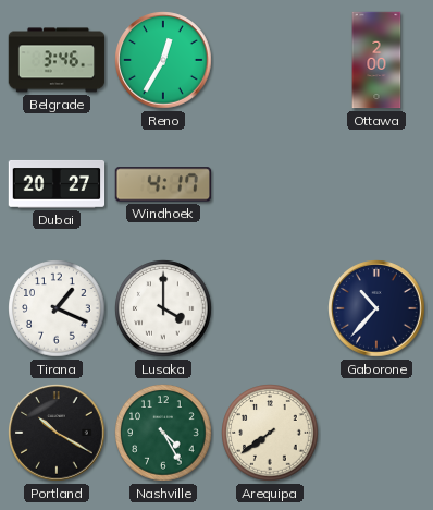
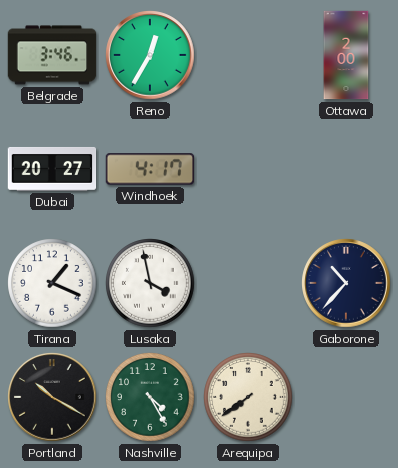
Lusaka: 4:00 -> 3:58
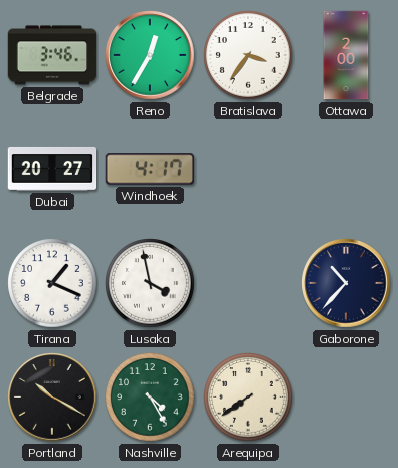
Bratislava: none -> 3:36
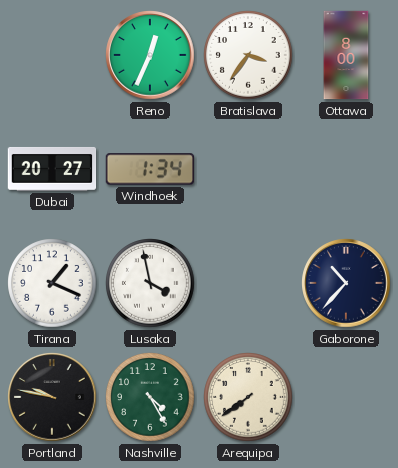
Belgrade: 3:46 -> none
Reno: 12:35 -> 12:34
Ottawa: 2:00 -> 8:00
Windhoek: 4:17 -> 1:34
Portland: 10:20 -> 9:47
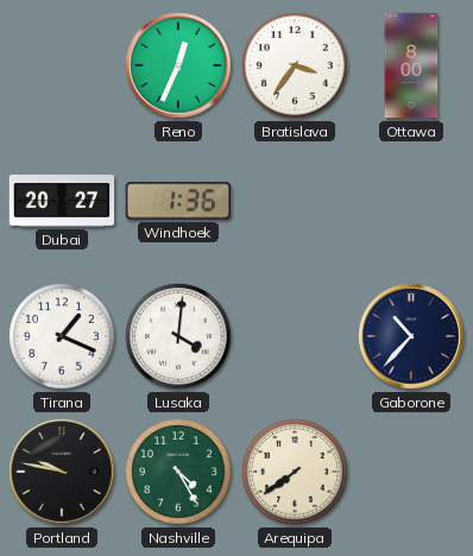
Windhoek: 1:34 -> 1:36
Lusaka: 3:58 -> 4:01
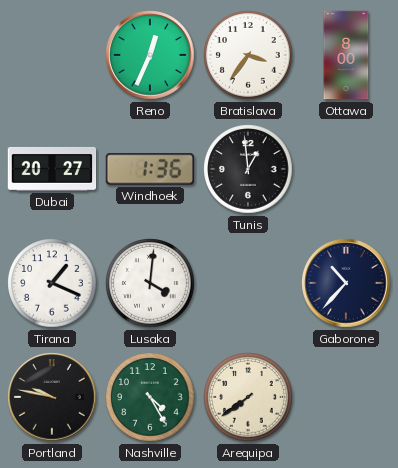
Tunis: none -> 12:59
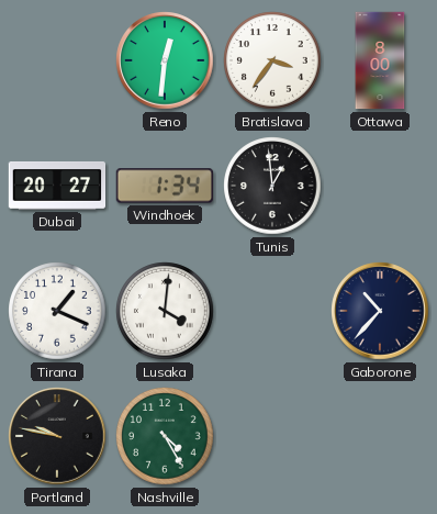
Reno: 12:34 -> 12:31
Windhoek: 1:36 -> 1:34
Arequipa: 7:39 -> none
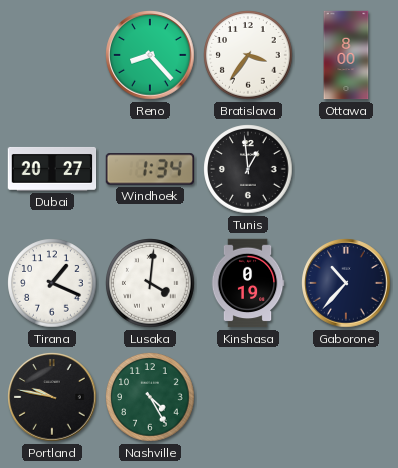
Reno: 12:31 -> 8:23
Kinshasa: none -> 0:19
